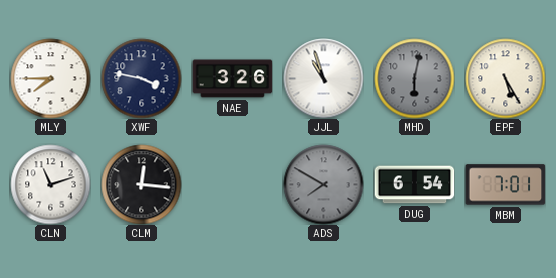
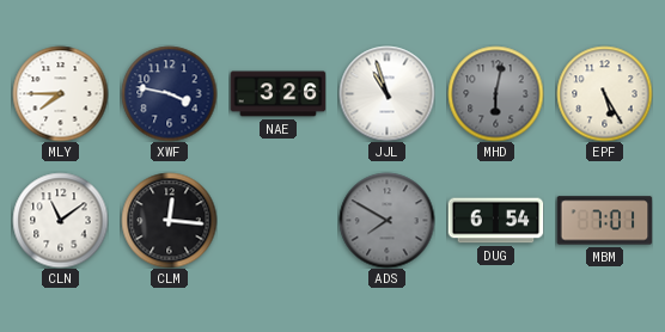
CLN: 11:12 -> 11:09
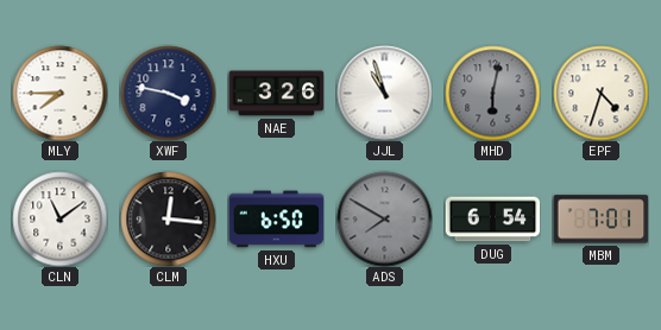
EPF: 5:25 -> 4:33
HXU: none -> 6:50
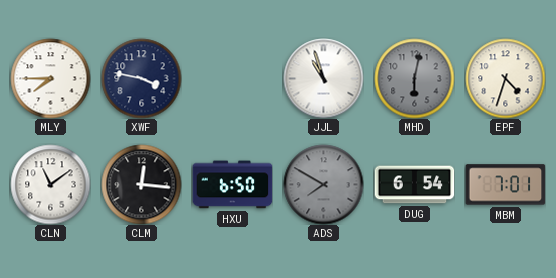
NAE: 3:26 -> none
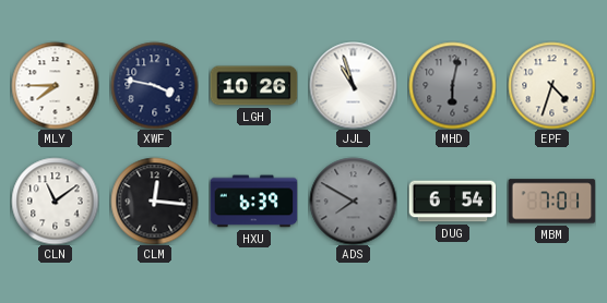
LGH: none -> 10:26
HXU: 6:50 -> 6:39
